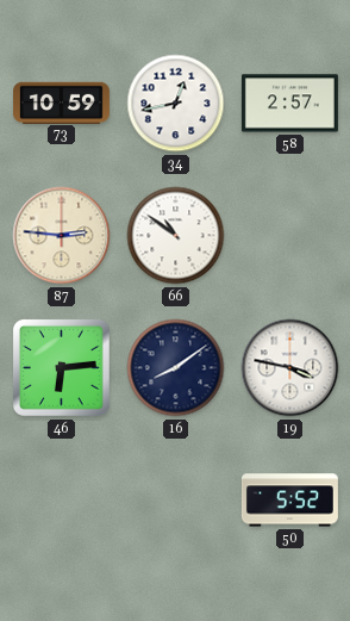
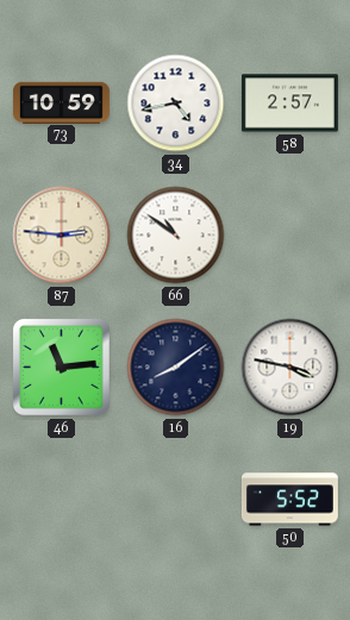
34: 12:43 -> 4:43
46: 6:14 -> 11:14
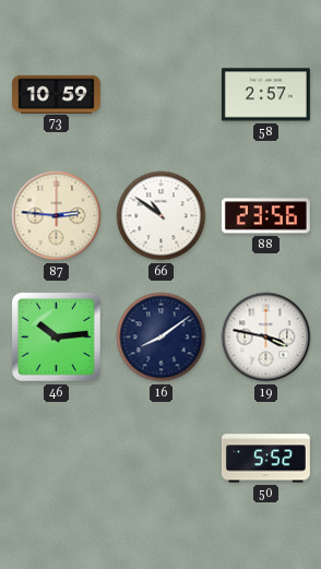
34: 4:43 -> none
88: none -> 23:56
46: 11:14 -> 10:14
